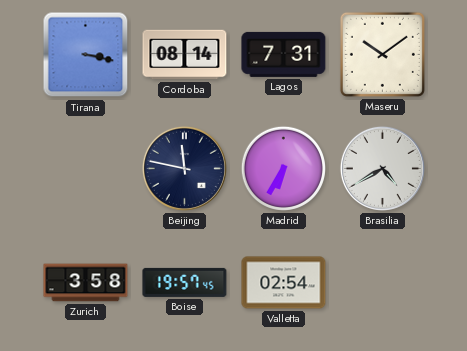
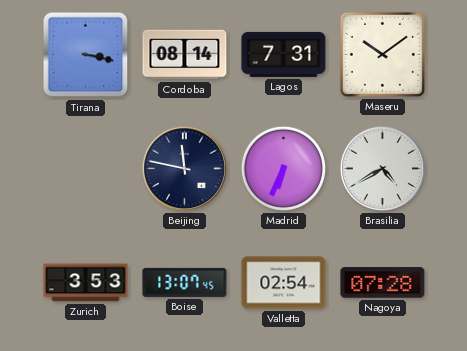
Madrid: 6:35 -> 6:34
Zurich: 3:58 -> 3:53
Boise: 19:57 -> 13:07
Nagoya: none -> 07:28
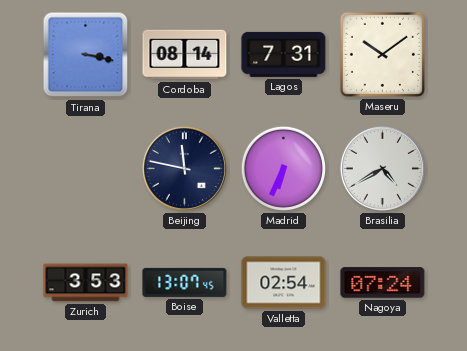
Nagoya: 07:28 -> 07:24
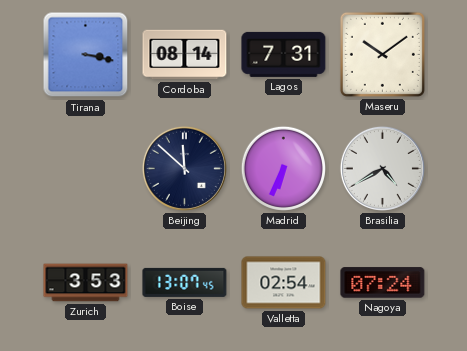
Beijing: 11:47 -> 11:52
